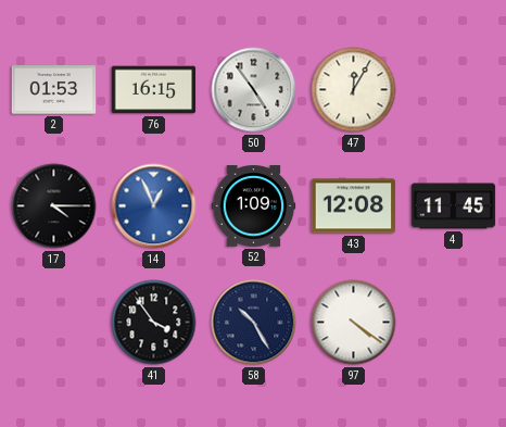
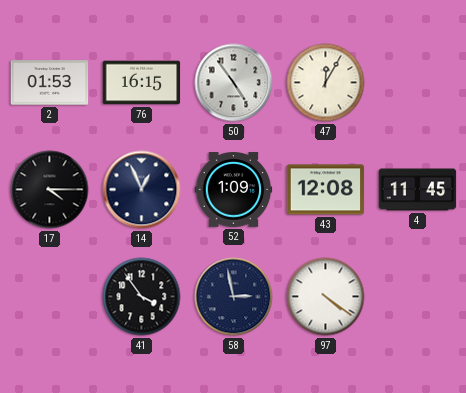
14 dial: blue -> navy
58: 10:25 -> 2:58
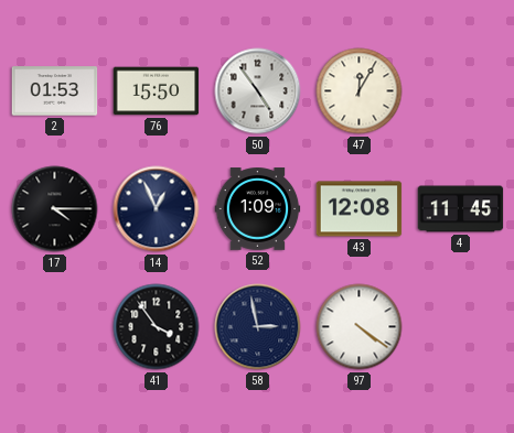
76: 16:15 -> 15:50
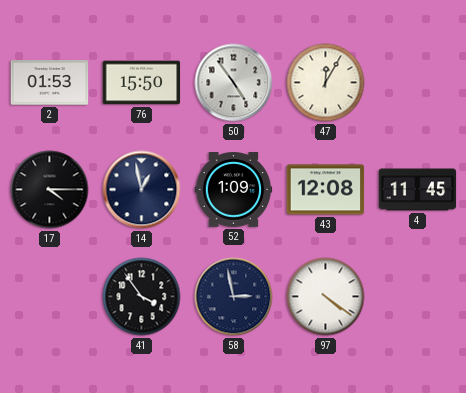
14: 12:56 -> 12:58
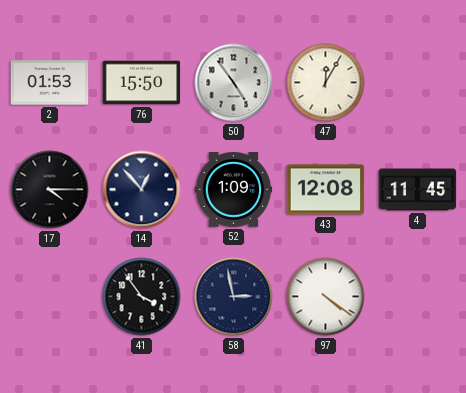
14: 12:58 -> 12:53
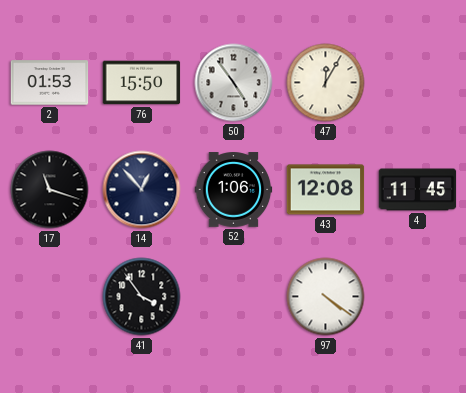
17: 4:15 -> 11:18
52: 1:09 -> 1:06
58: 2:58 -> none
